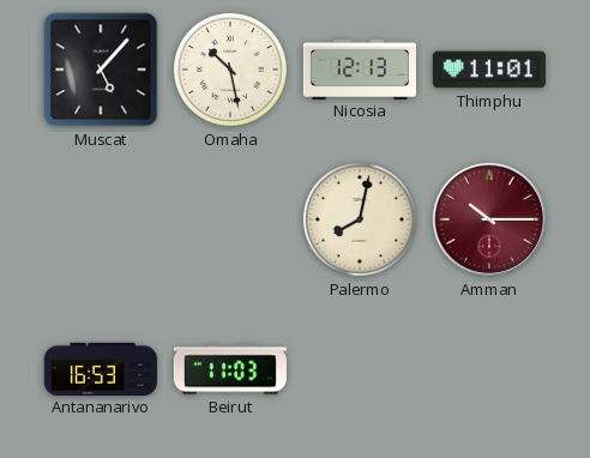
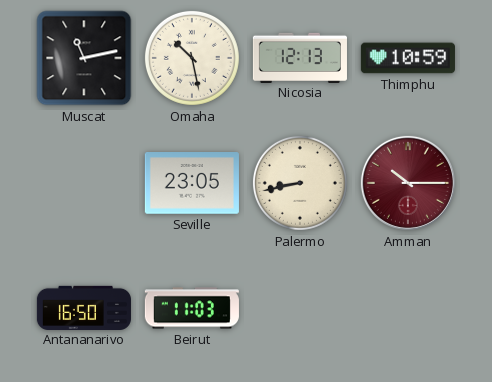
Muscat: 5:07 -> 11:13
Thimphu: 11:01 -> 10:59
Seville: none -> 23:05
Palermo: 8:02 -> 8:43
Antananarivo: 16:53 -> 16:50
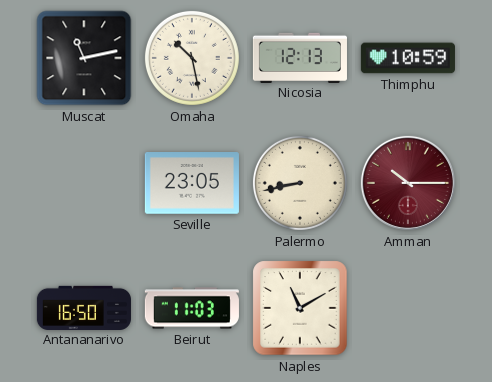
Naples: none -> 11:10
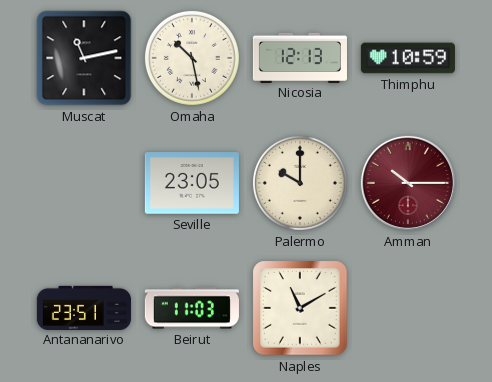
Palermo: 8:43 -> 10:00
Antananarivo: 16:50 -> 23:51
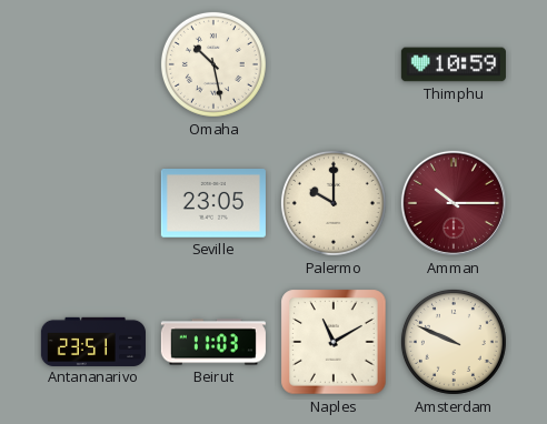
Muscat: 11:13 -> none
Nicosia: 12:13 -> none
Amsterdam: none -> 9:49
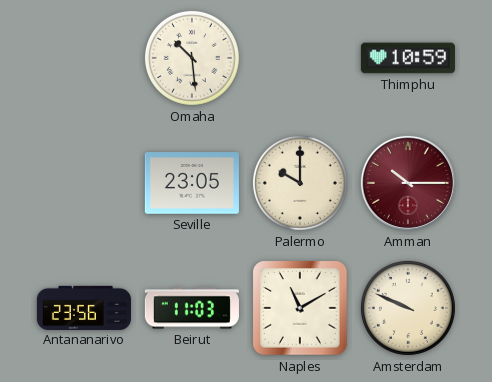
Omaha: 10:28 -> 10:29
Antananarivo: 23:51 -> 23:56
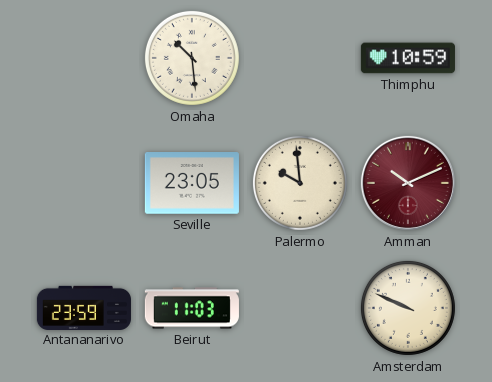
Palermo: 10:00 -> 9:59
Amman: 10:15 -> 10:11
Antananarivo: 23:56 -> 23:59
Naples: 11:10 -> none
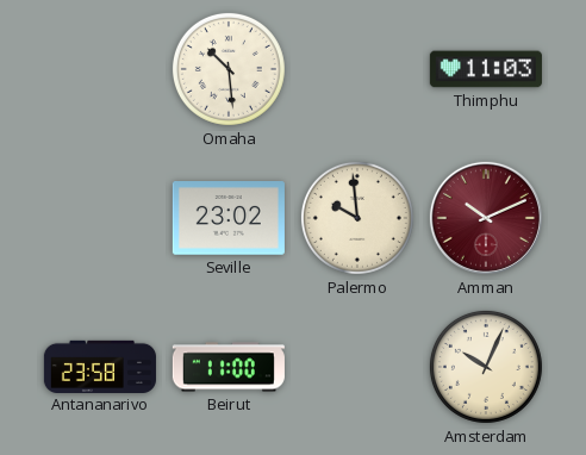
Thimphu: 10:59 -> 11:03
Seville: 23:05 -> 23:02
Antananarivo: 23:59 -> 23:58
Beirut: 11:03 -> 11:00
Amsterdam: 9:49 -> 10:04
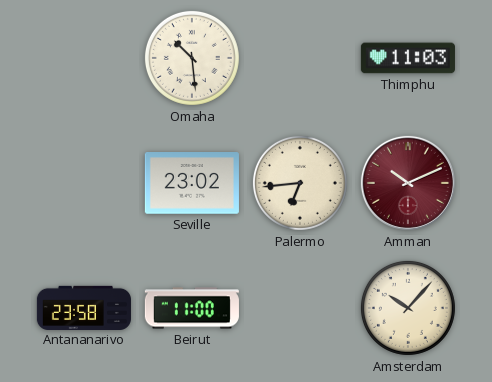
Palermo: 9:59 -> 6:44
Amsterdam: 10:04 -> 10:07
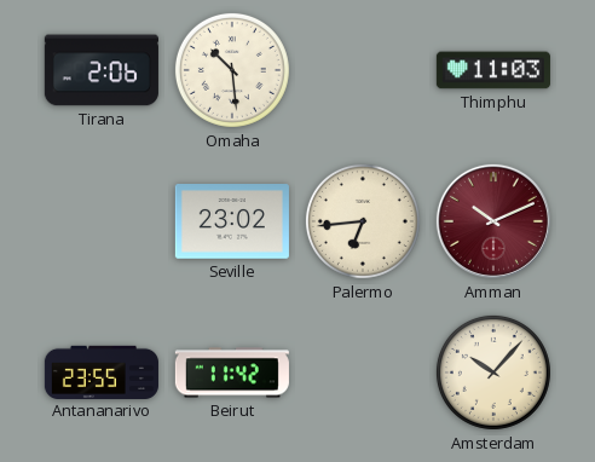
Tirana: none -> 2:06
Antananarivo: 23:58 -> 23:55
Beirut: 11:00 -> 11:42
